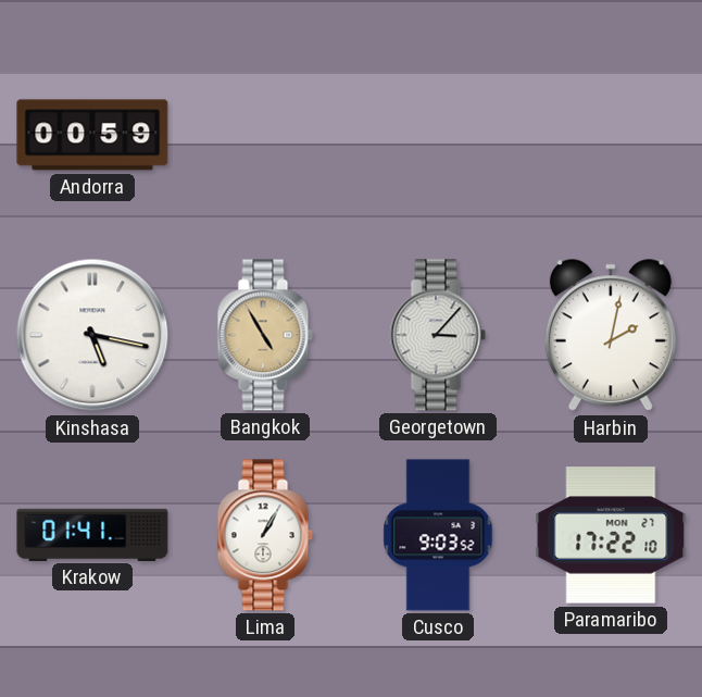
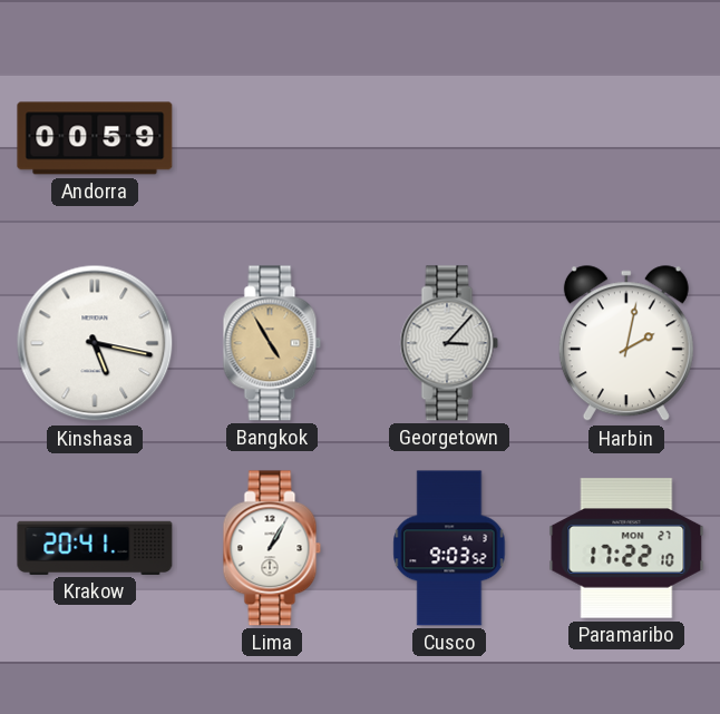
Krakow: 01:41 -> 20:41
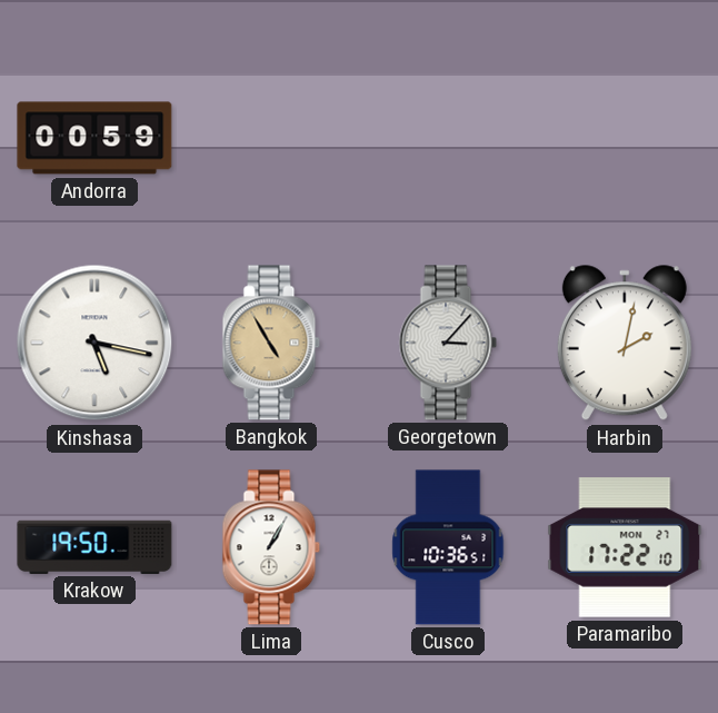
Krakow: 20:41 -> 19:50
Cusco: 9:03 -> 10:36
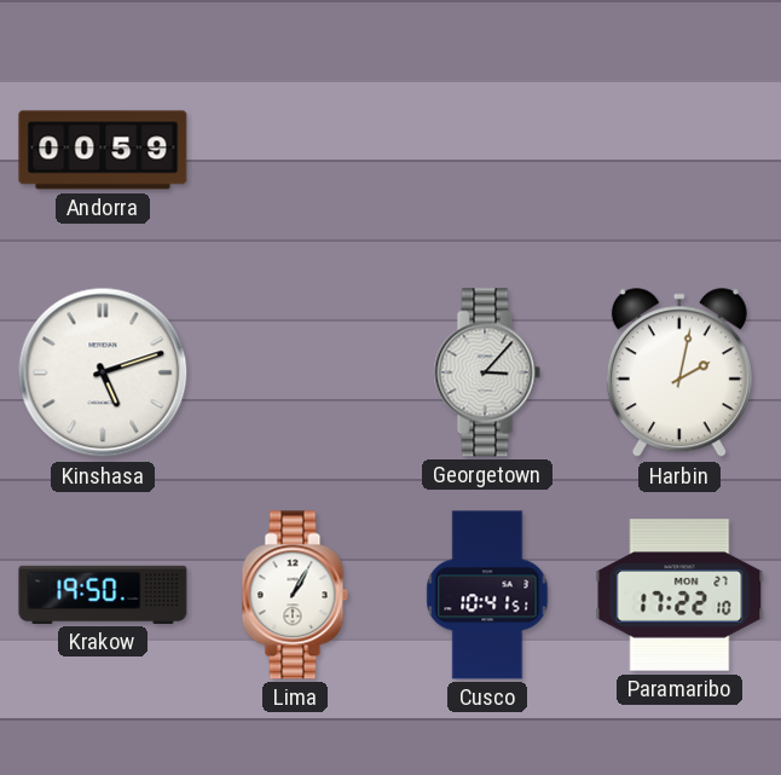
Kinshasa: 5:17 -> 5:12
Bangkok: 4:55 -> none
Cusco: 10:36 -> 10:41
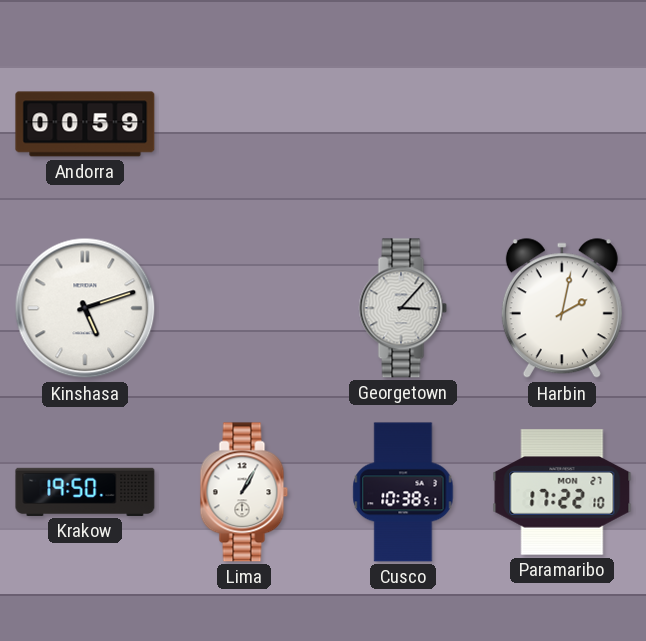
Cusco: 10:41 -> 10:38
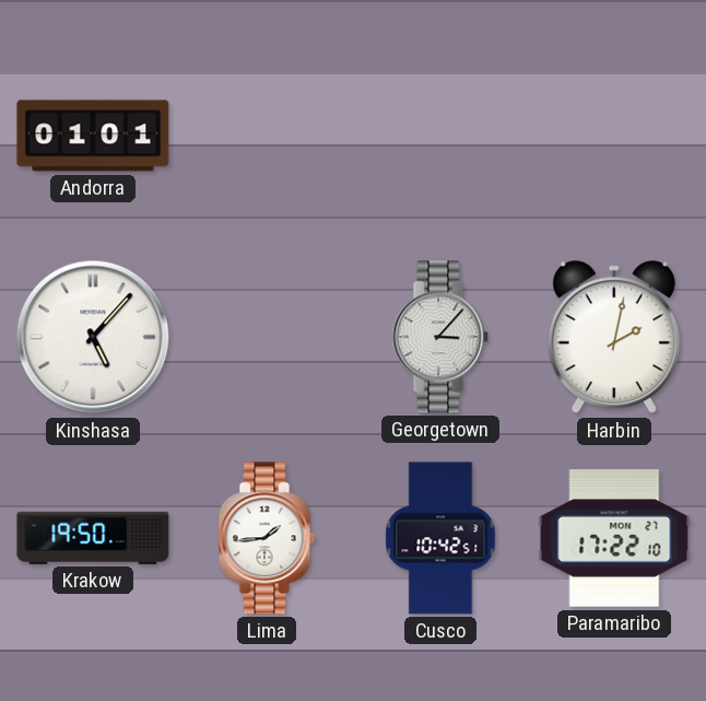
Andorra: 00:59 -> 01:01
Kinshasa: 5:12 -> 5:07
Lima: 1:05 -> 1:44
Cusco: 10:38 -> 10:42
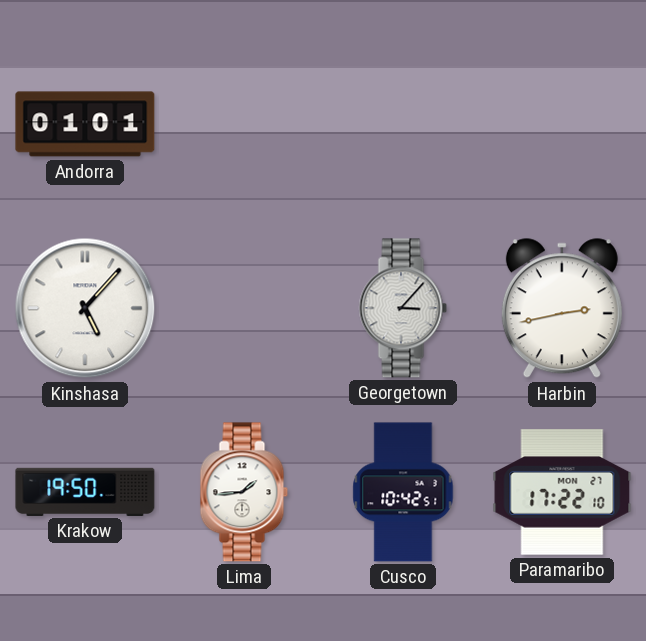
Harbin: 2:02 -> 2:43
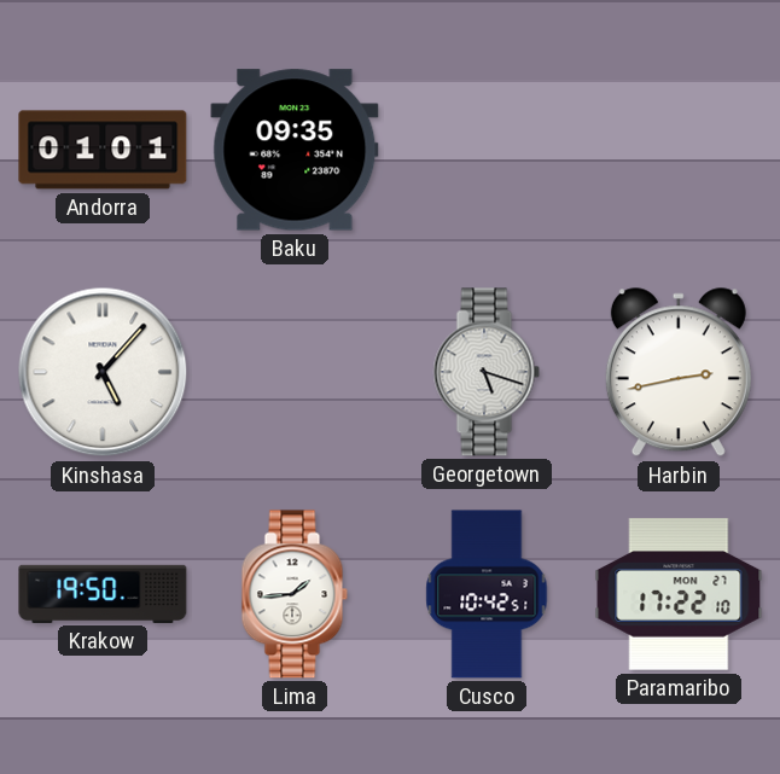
Baku: none -> 09:35
Georgetown: 3:07 -> 5:18
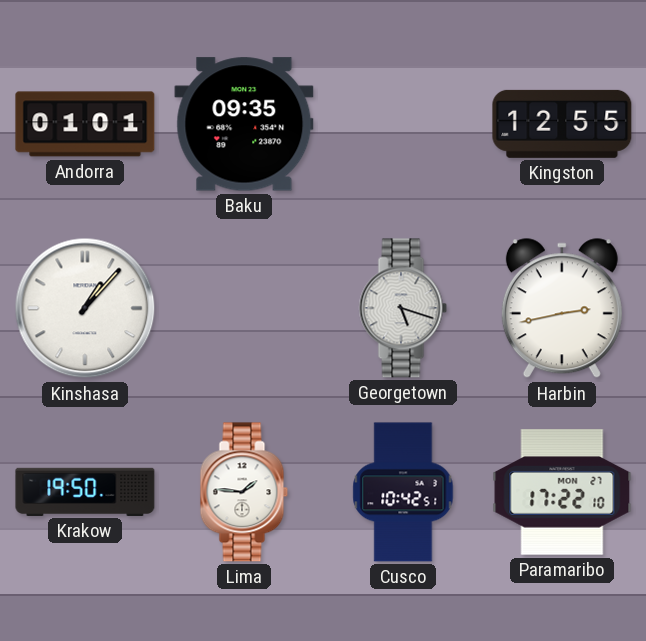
Kingston: none -> 12:55
Kinshasa: 5:07 -> 1:07
Lima: 1:44 -> 1:46
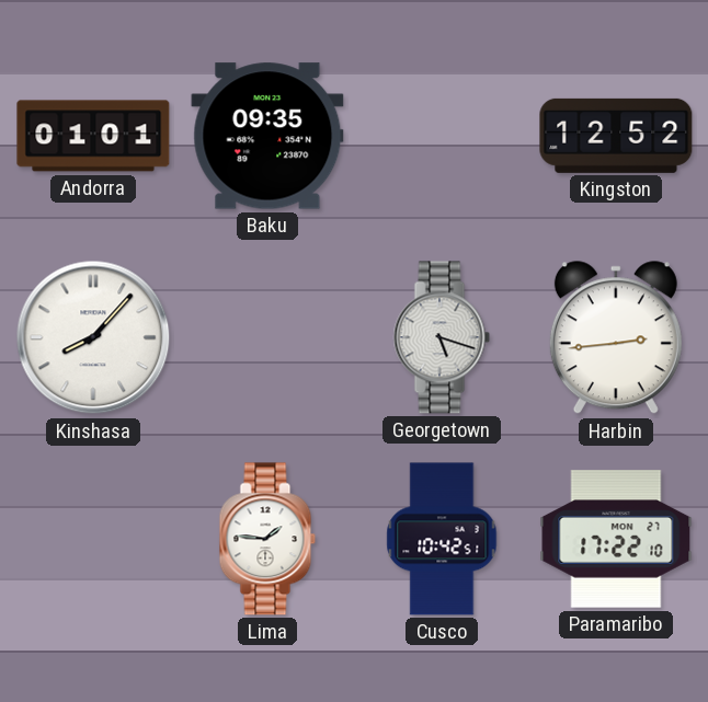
Kingston: 12:55 -> 12:52
Kinshasa: 1:07 -> 8:07
Harbin: 2:43 -> 2:44
Krakow: 19:50 -> none
